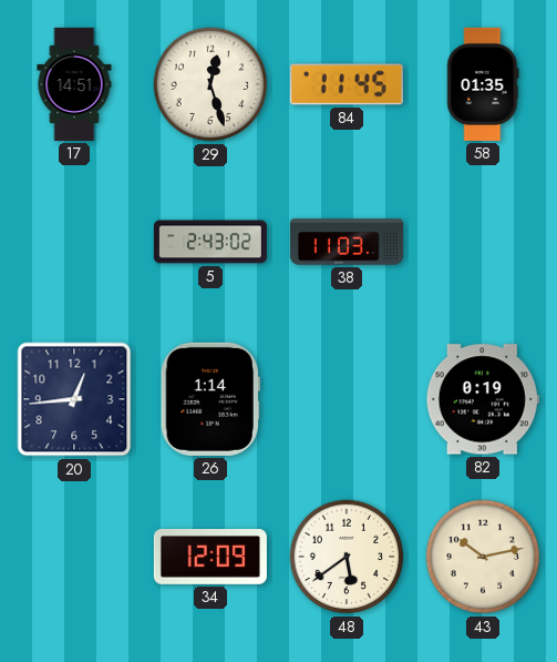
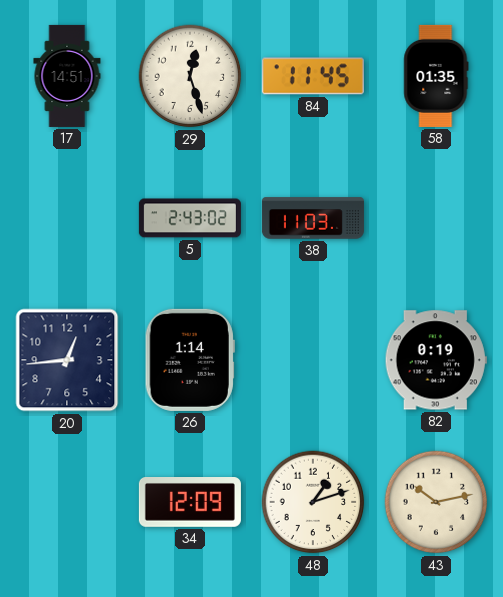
48: 5:39 -> 1:12
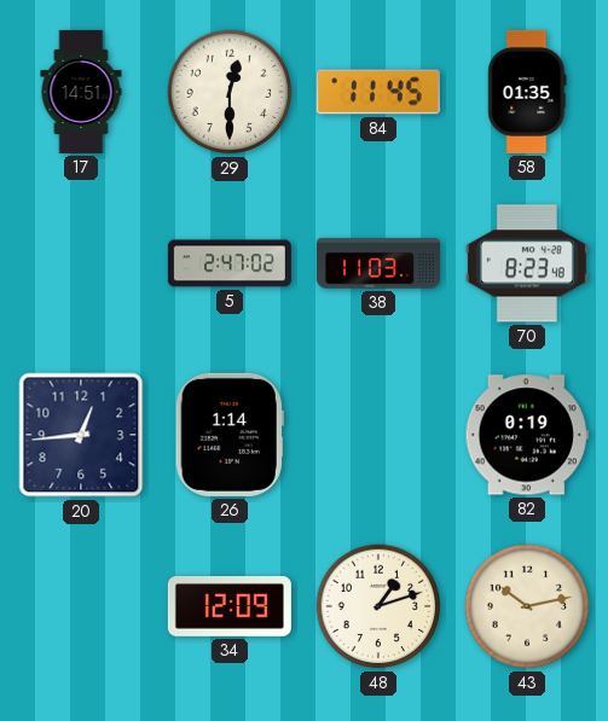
29: 12:27 -> 12:30
5: 2:43 -> 2:47
70: none -> 8:23
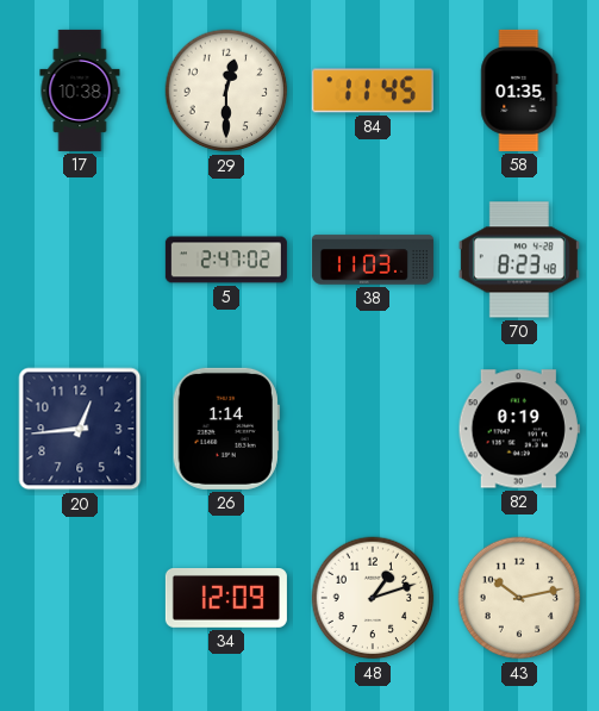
17: 14:51 -> 10:38
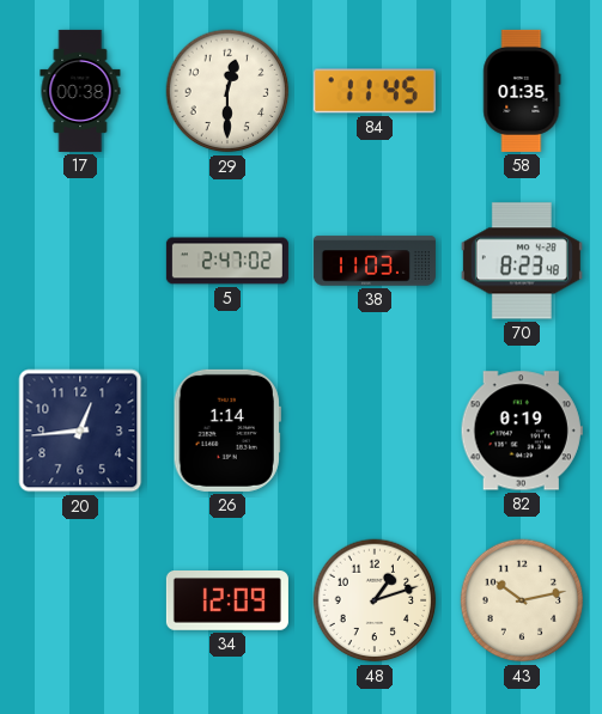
17: 10:38 -> 00:38
